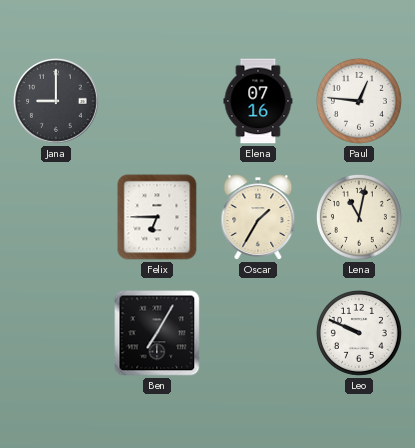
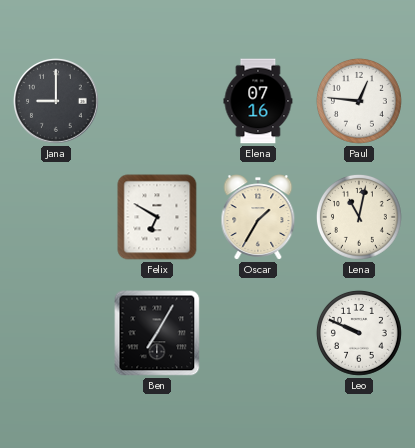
Felix: 6:45 -> 6:50
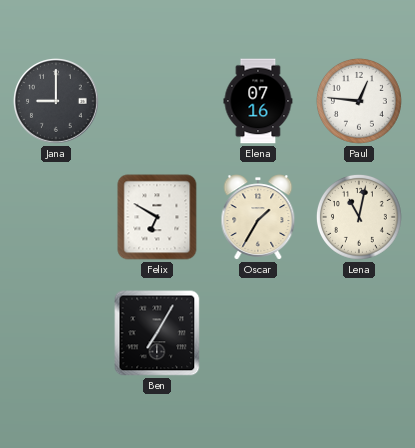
Leo: 9:49 -> none
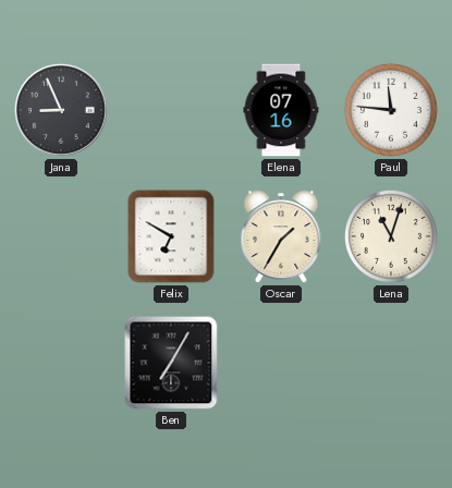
Jana: 9:00 -> 8:56
Paul: 12:46 -> 11:46
Lena: 11:02 -> 11:03
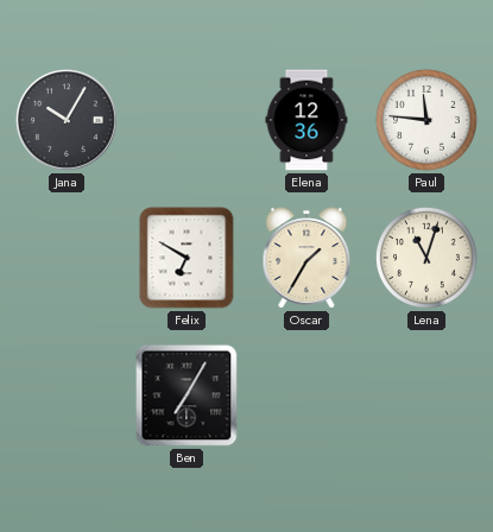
Jana: 8:56 -> 10:05
Elena: 07:16 -> 12:36
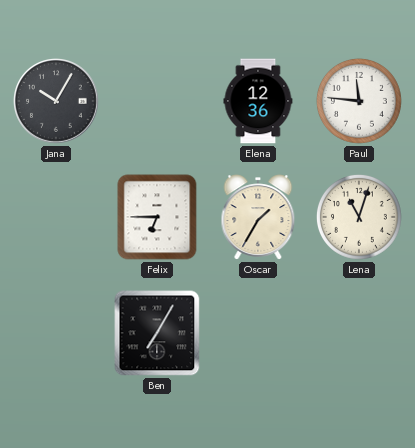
Felix: 6:50 -> 6:45
